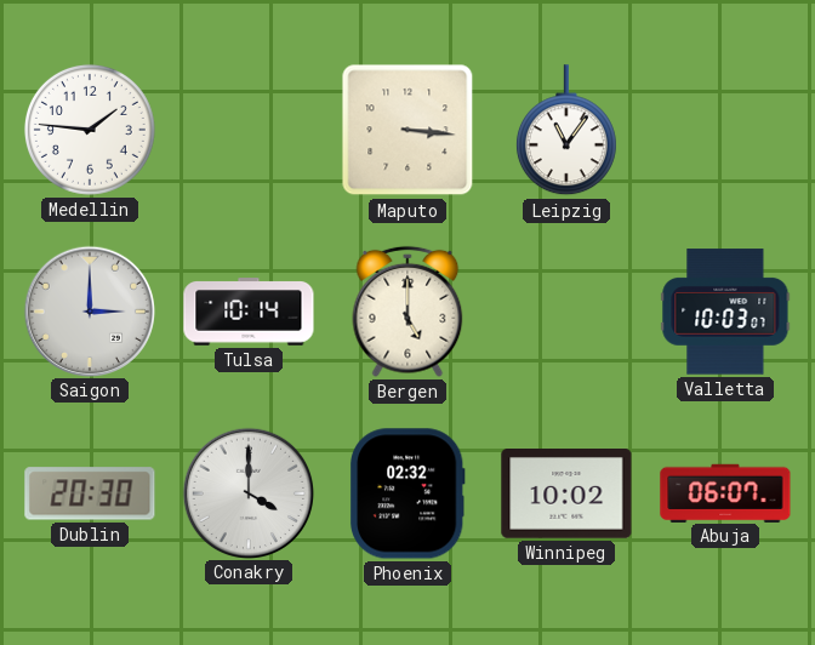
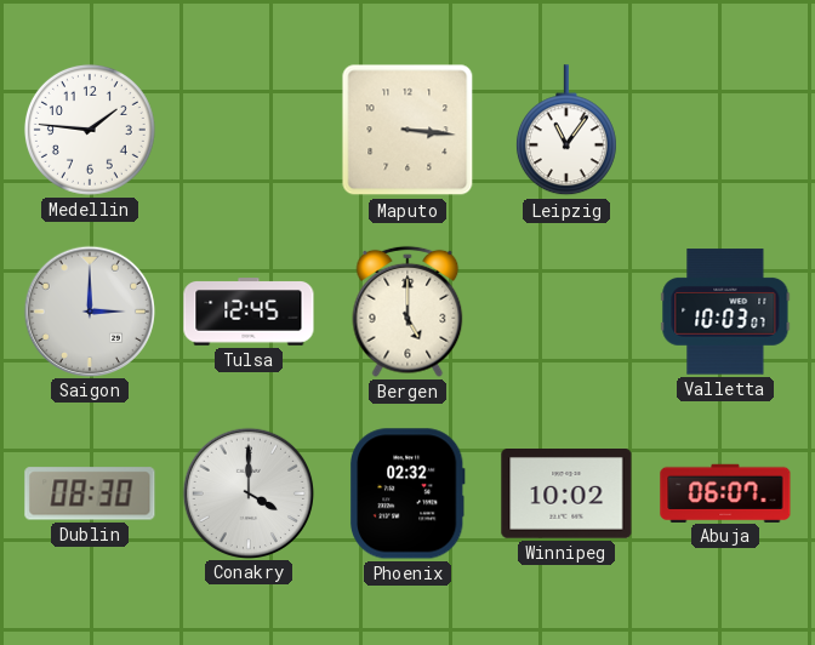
Tulsa: 10:14 -> 12:45
Dublin: 20:30 -> 08:30
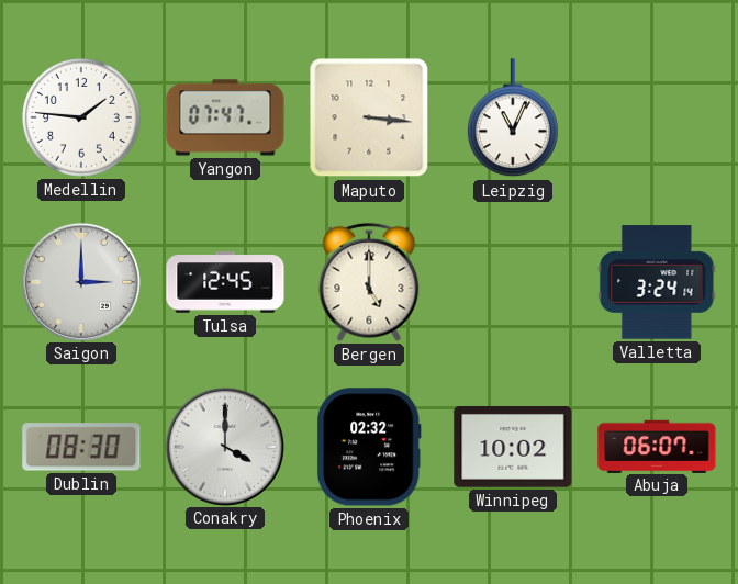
Yangon: none -> 07:47
Leipzig: 11:06 -> 11:04
Valletta: 10:03 -> 3:24
